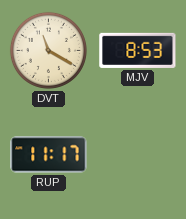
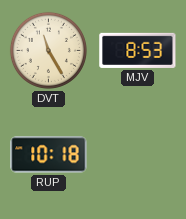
DVT: 11:20 -> 11:25
RUP: 11:17 -> 10:18
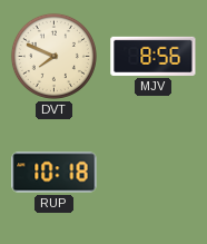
DVT: 11:25 -> 7:49
MJV: 8:53 -> 8:56
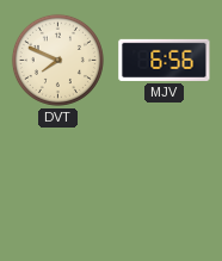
MJV: 8:56 -> 6:56
RUP: 10:18 -> none
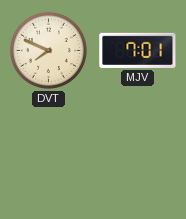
MJV: 6:56 -> 7:01
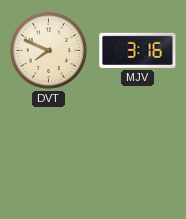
MJV: 7:01 -> 3:16
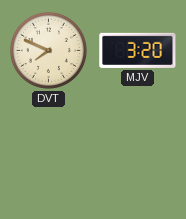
MJV: 3:16 -> 3:20
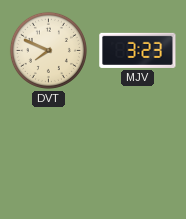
MJV: 3:20 -> 3:23
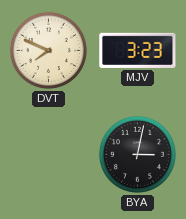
BYA: none -> 3:02
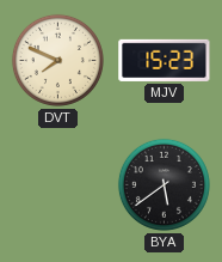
MJV: 3:23 -> 15:23
BYA: 3:02 -> 5:39
